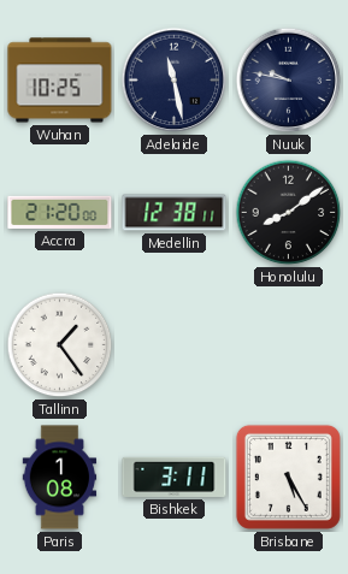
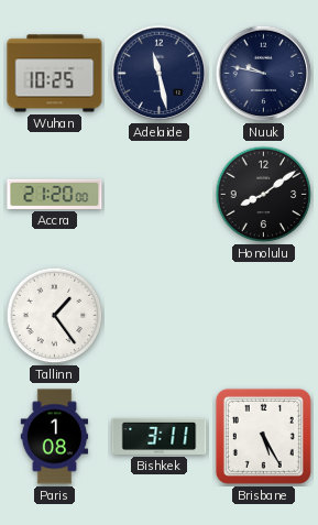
Medellin: 12:38 -> none
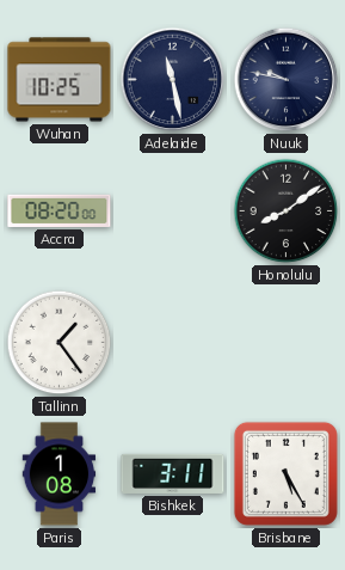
Accra: 21:20 -> 08:20
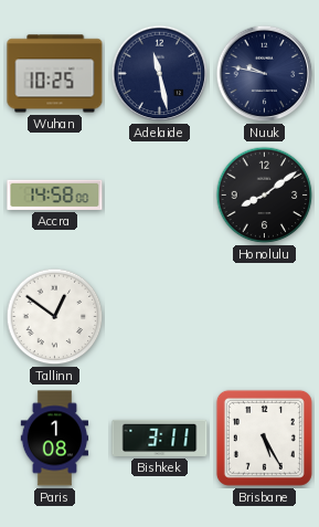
Accra: 08:20 -> 14:58
Tallinn: 1:24 -> 12:51
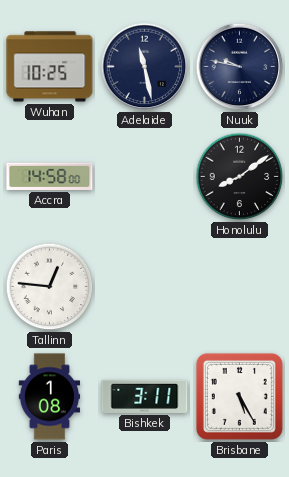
Tallinn: 12:51 -> 12:46
